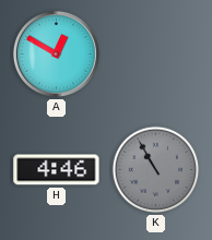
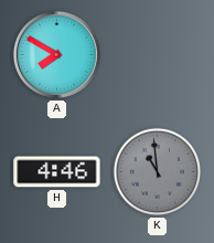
A: 12:50 -> 7:50
K: 10:55 -> 10:59
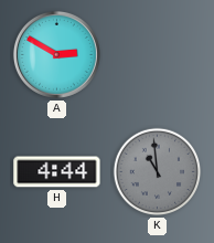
A: 7:50 -> 2:50
H: 4:46 -> 4:44
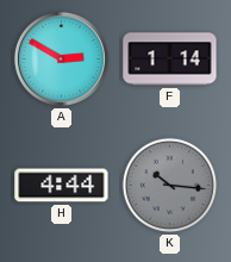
F: none -> 1:14
K: 10:59 -> 10:16
